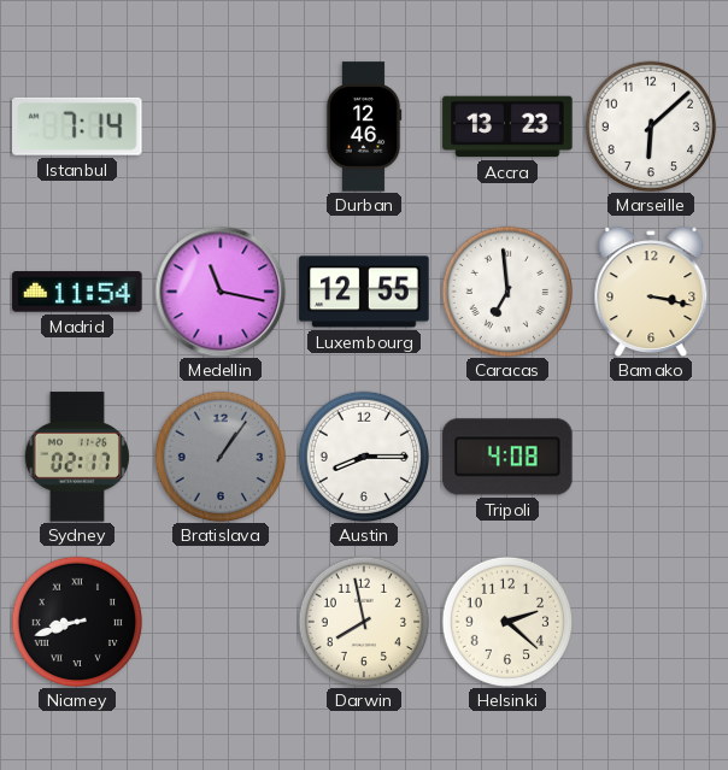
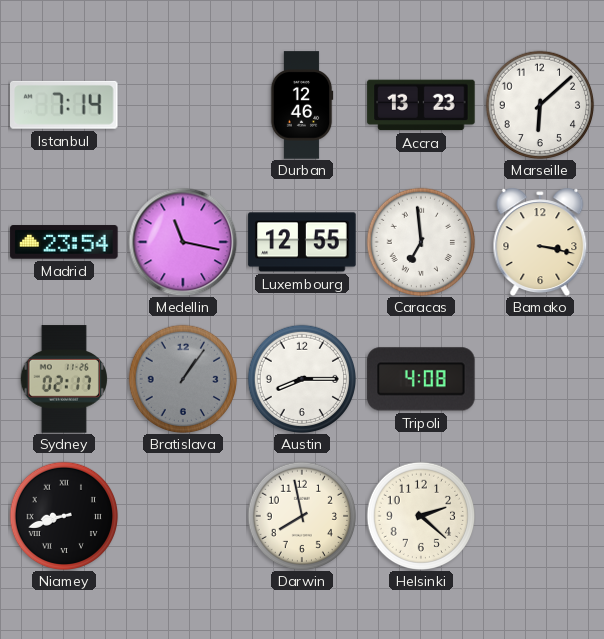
Madrid: 11:54 -> 23:54
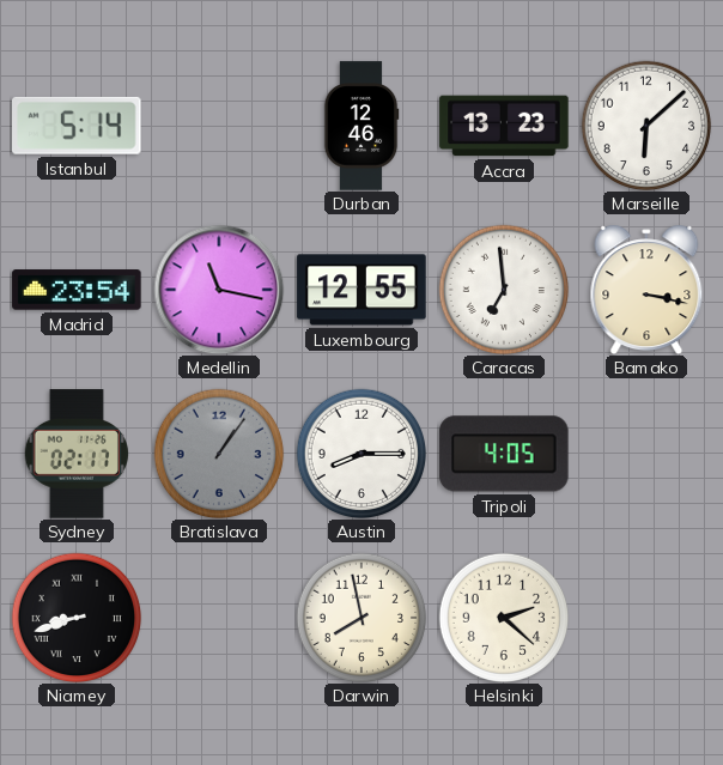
Istanbul: 7:14 -> 5:14
Tripoli: 4:08 -> 4:05
